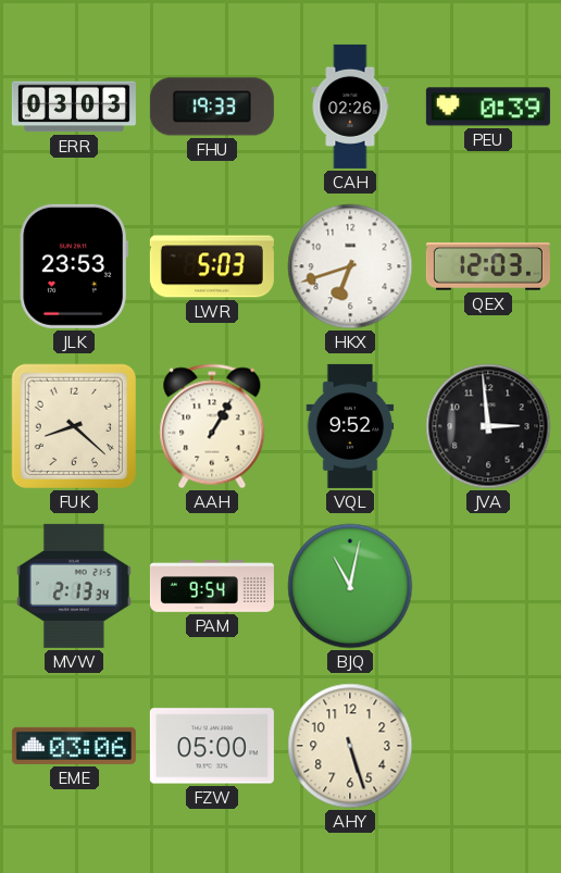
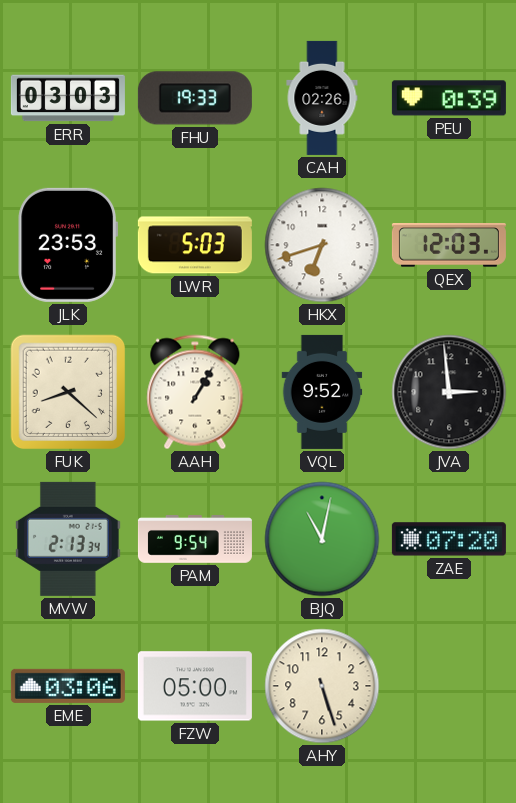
ZAE: none -> 07:20
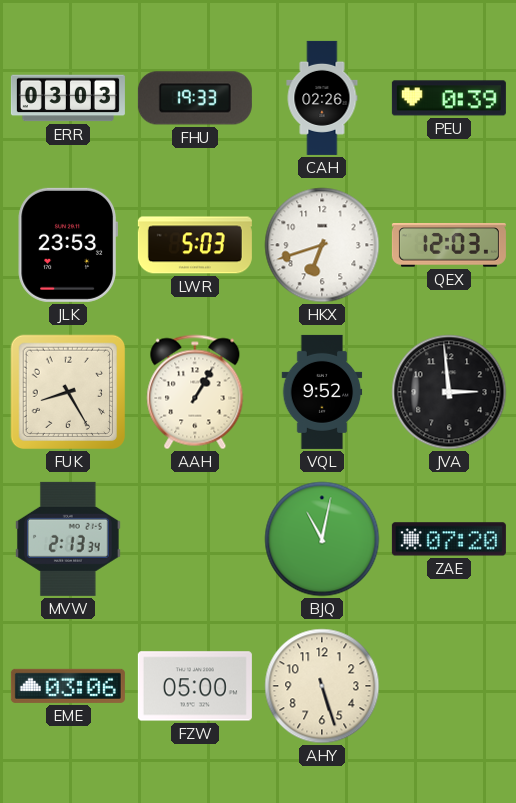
FUK: 8:22 -> 8:25
PAM: 9:54 -> none
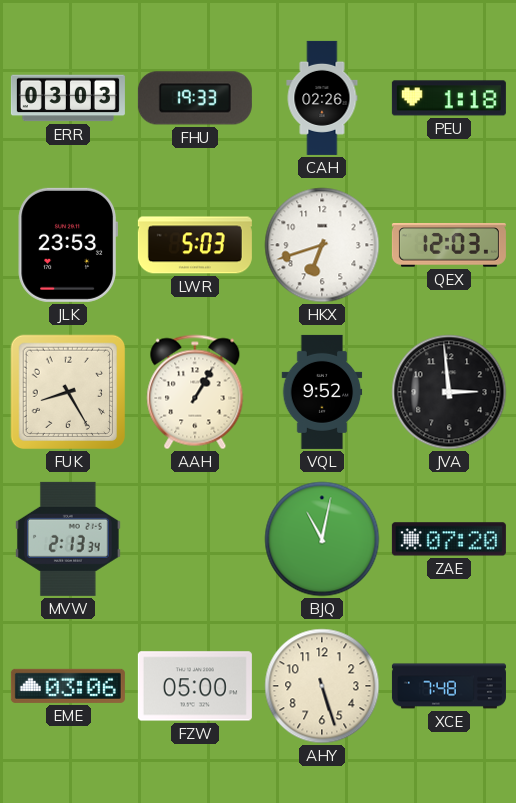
PEU: 0:39 -> 1:18
XCE: none -> 7:48
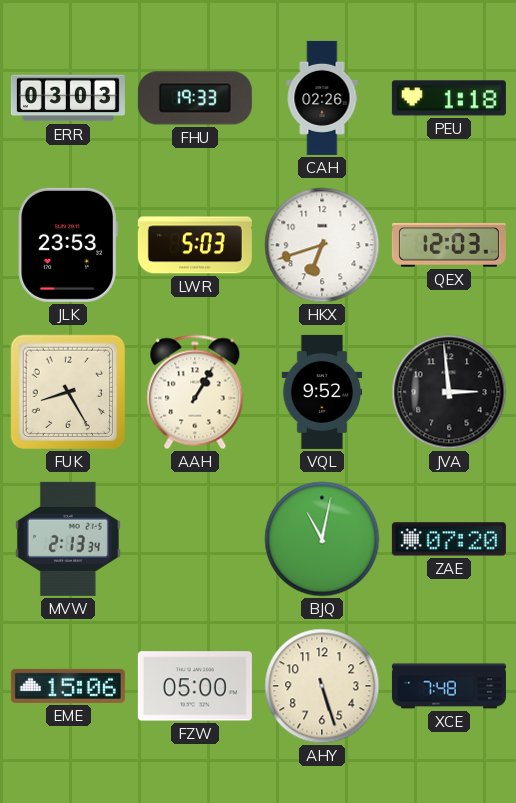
EME: 03:06 -> 15:06
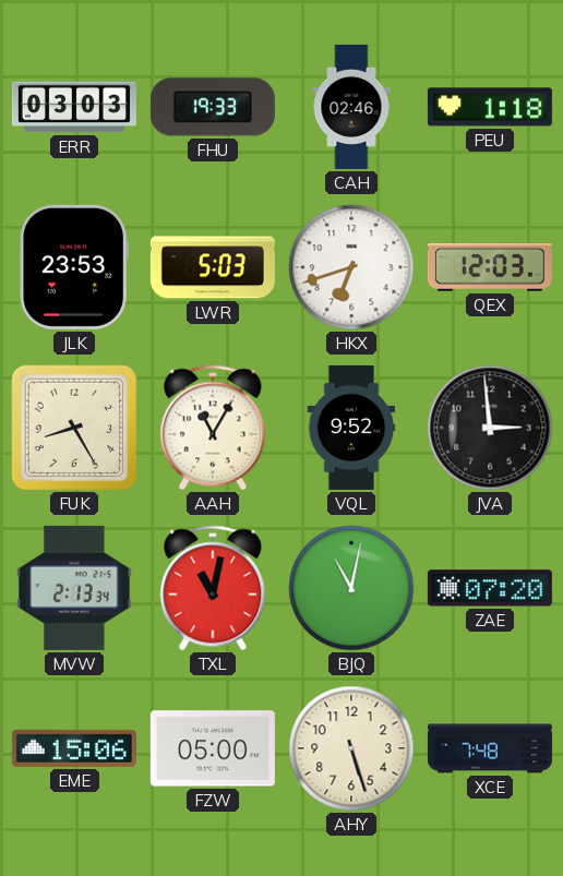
CAH: 02:26 -> 02:46
AAH: 1:05 -> 11:05
TXL: none -> 11:02
